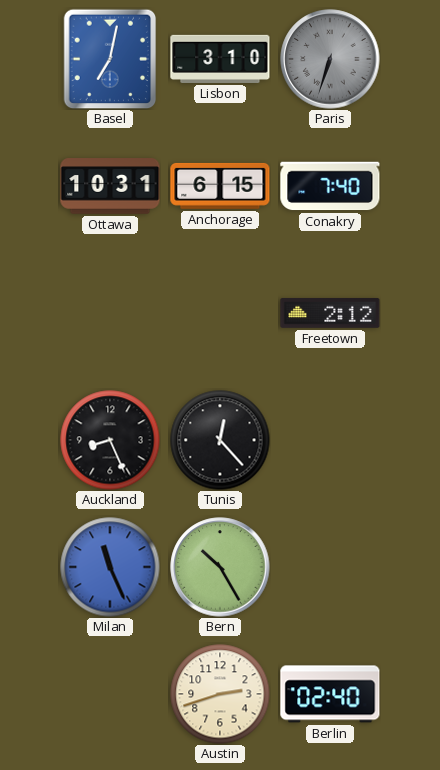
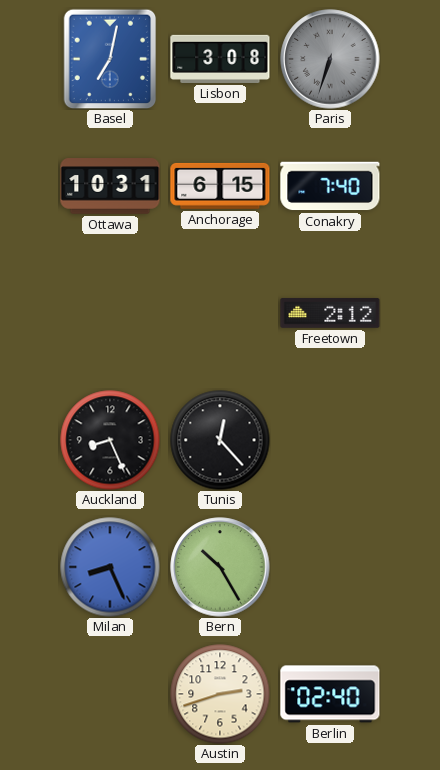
Lisbon: 3:10 -> 3:08
Milan: 11:26 -> 8:26
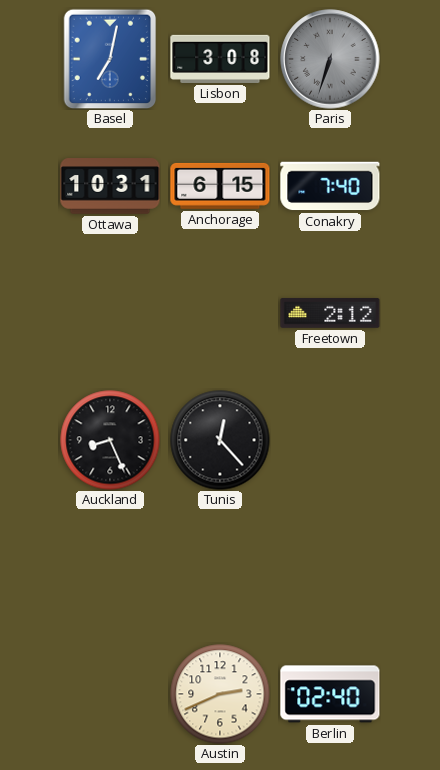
Milan: 8:26 -> none
Bern: 10:25 -> none
Austin: 2:42 -> 2:41
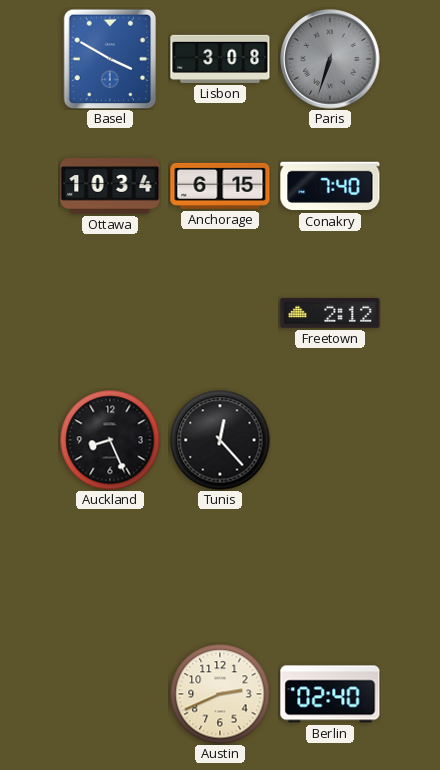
Basel: 7:02 -> 3:50
Ottawa: 10:31 -> 10:34
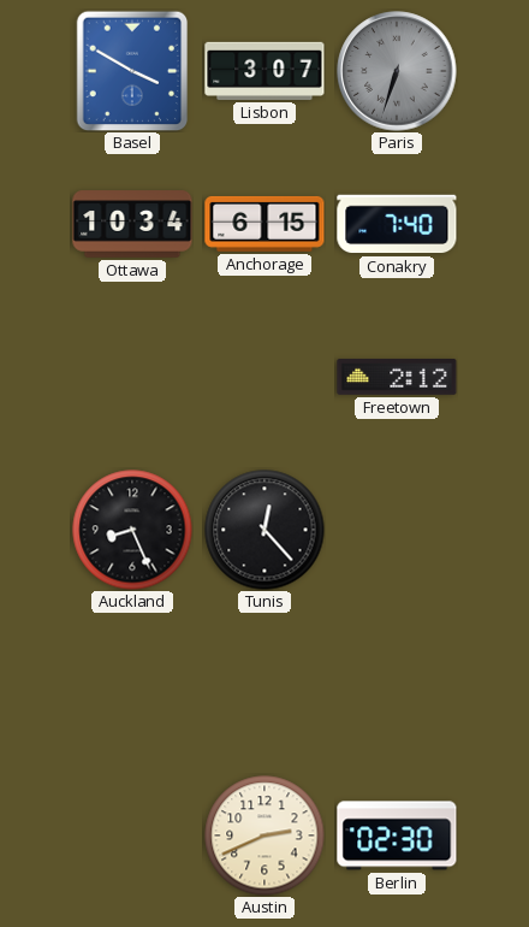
Lisbon: 3:08 -> 3:07
Berlin: 02:40 -> 02:30
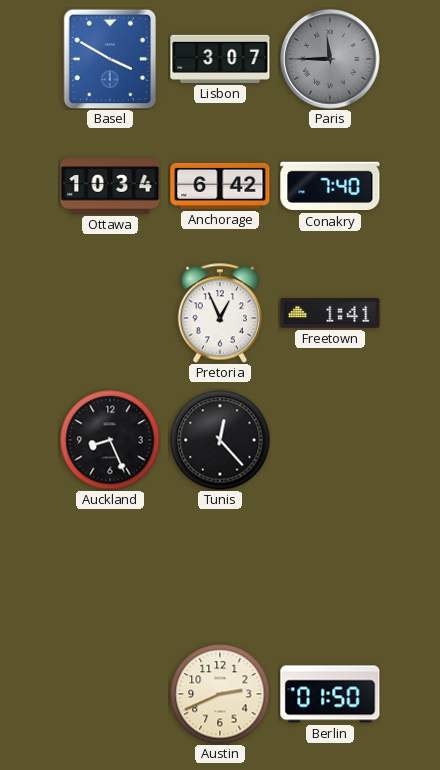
Paris: 6:33 -> 11:45
Anchorage: 6:15 -> 6:42
Pretoria: none -> 12:56
Freetown: 2:12 -> 1:41
Berlin: 02:30 -> 01:50
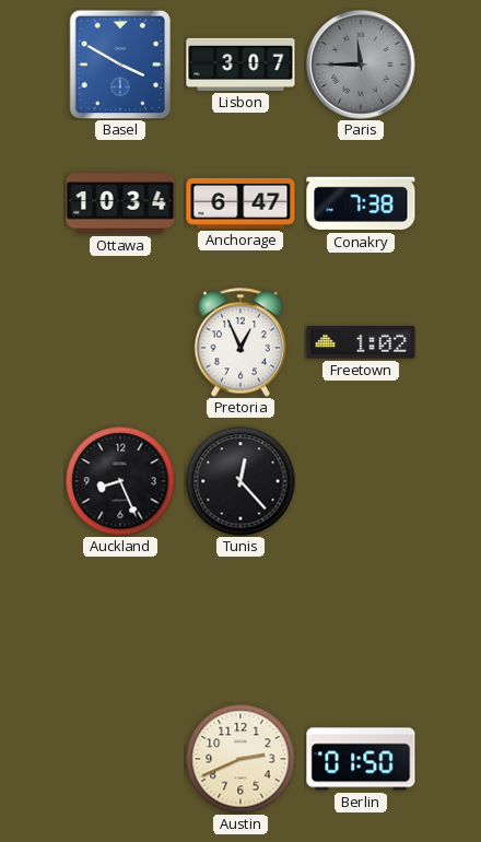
Anchorage: 6:42 -> 6:47
Conakry: 7:40 -> 7:38
Freetown: 1:41 -> 1:02
